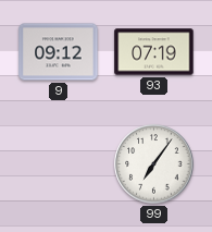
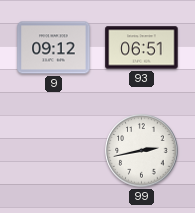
93: 07:19 -> 06:51
99: 7:06 -> 2:43
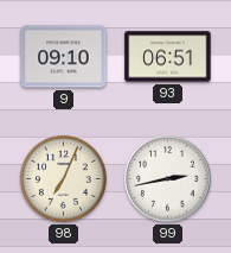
9: 09:12 -> 09:10
98: none -> 7:04
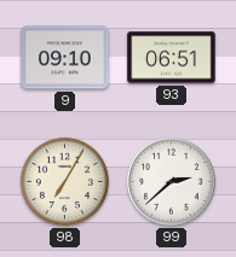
98: 7:04 -> 7:05
99: 2:43 -> 2:38
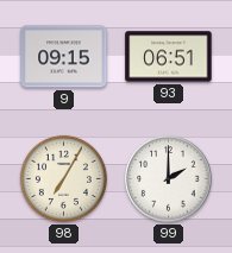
9: 09:10 -> 09:15
99: 2:38 -> 2:00
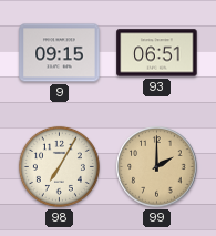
99 dial: white -> champagne
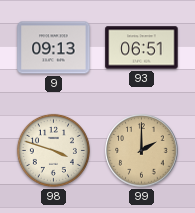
9: 09:15 -> 09:13
98: 7:05 -> 3:48
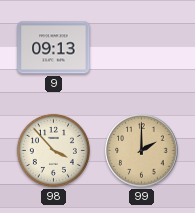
93: 06:51 -> none
98: 3:48 -> 3:53
